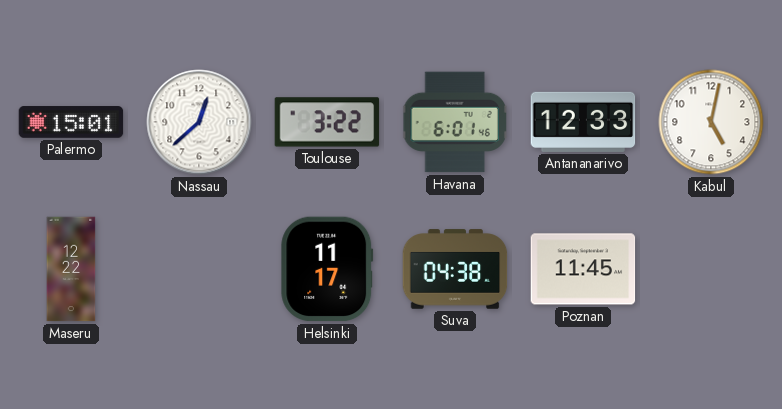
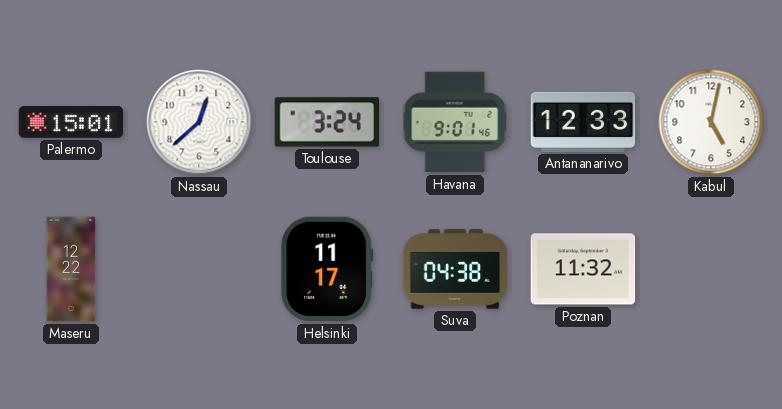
Toulouse: 3:22 -> 3:24
Havana: 6:01 -> 9:01
Poznan: 11:45 -> 11:32
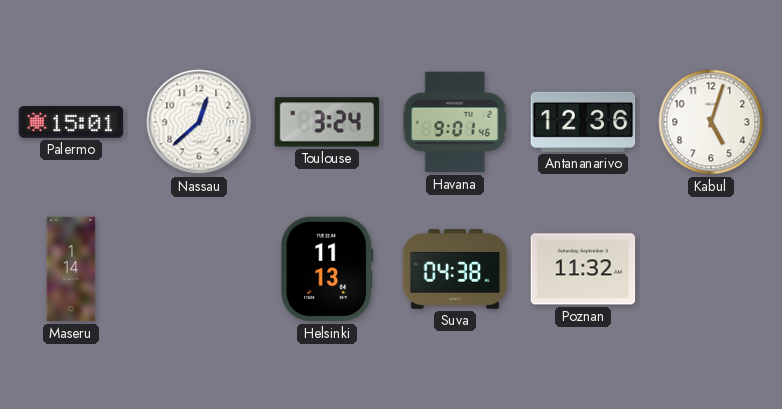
Antananarivo: 12:33 -> 12:36
Kabul: 5:02 -> 5:03
Maseru: 12:22 -> 1:14
Helsinki: 11:17 -> 11:13
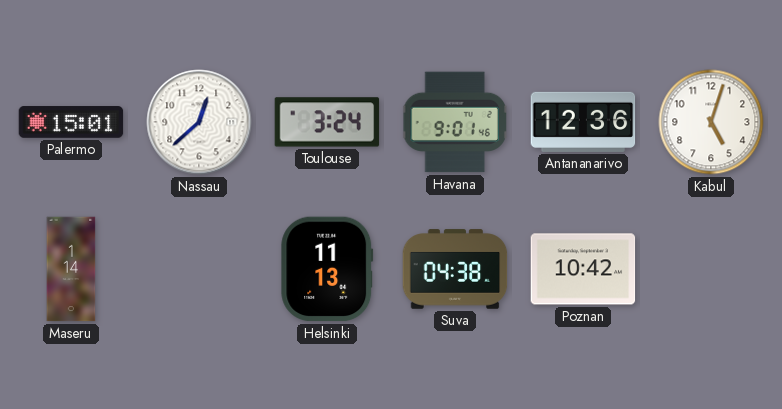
Poznan: 11:32 -> 10:42
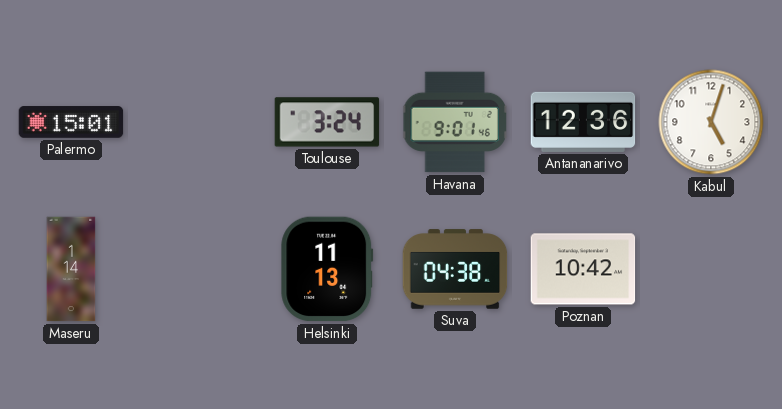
Nassau: 12:38 -> none
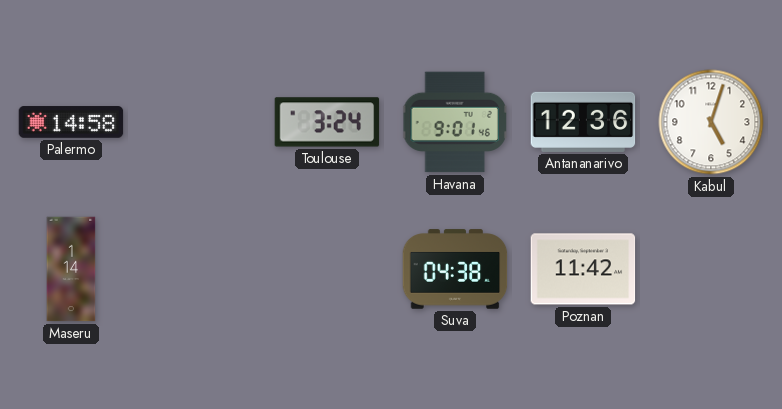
Palermo: 15:01 -> 14:58
Helsinki: 11:13 -> none
Poznan: 10:42 -> 11:42
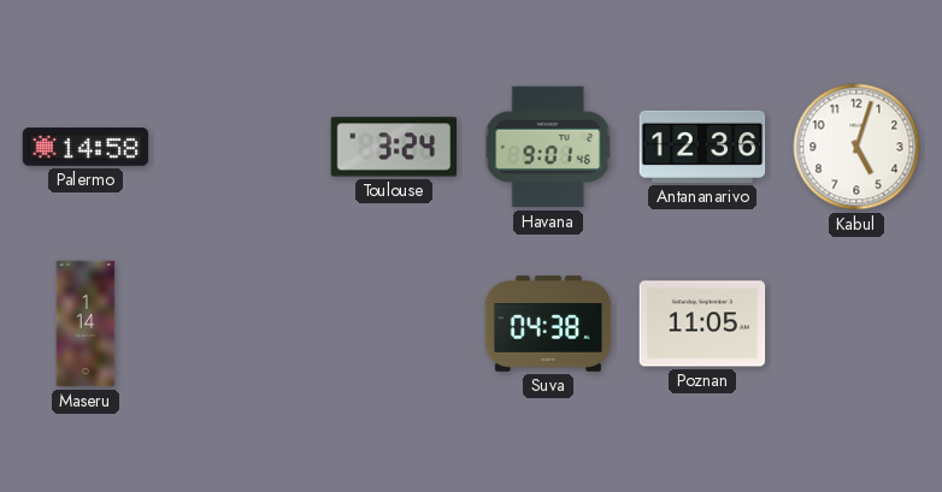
Poznan: 11:42 -> 11:05
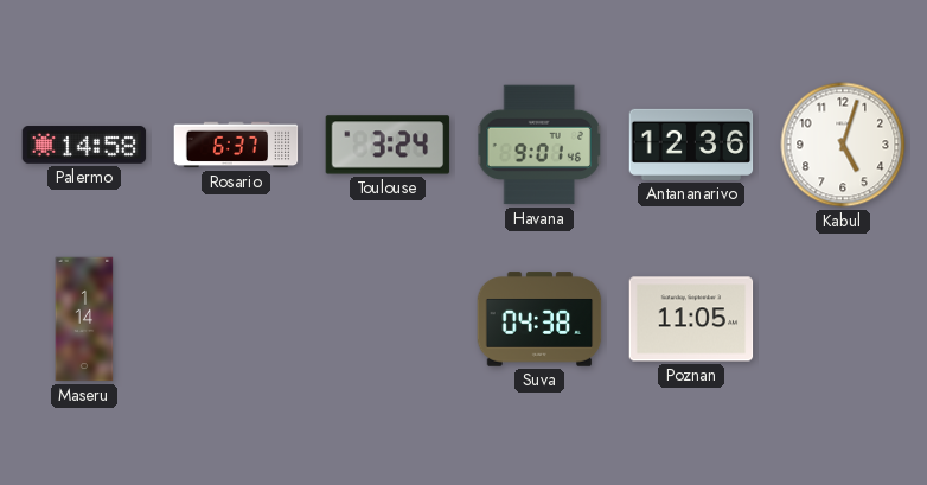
Rosario: none -> 6:37
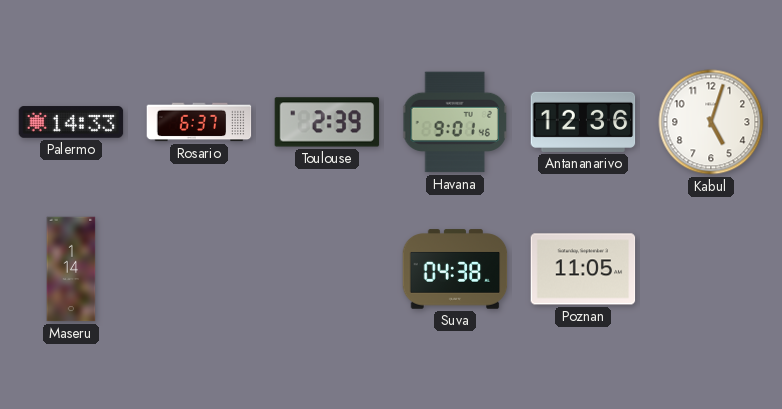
Palermo: 14:58 -> 14:33
Toulouse: 3:24 -> 2:39
